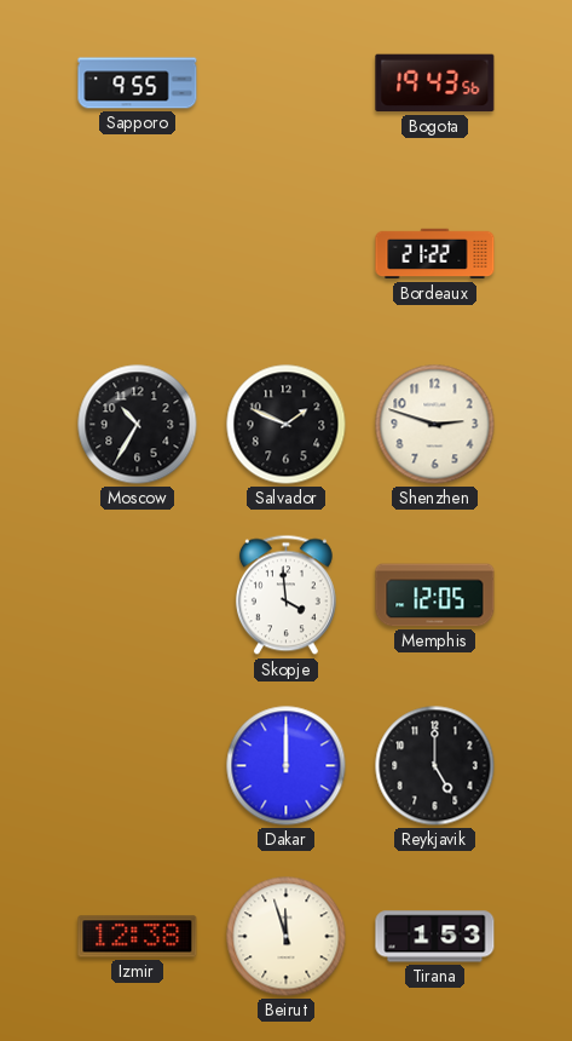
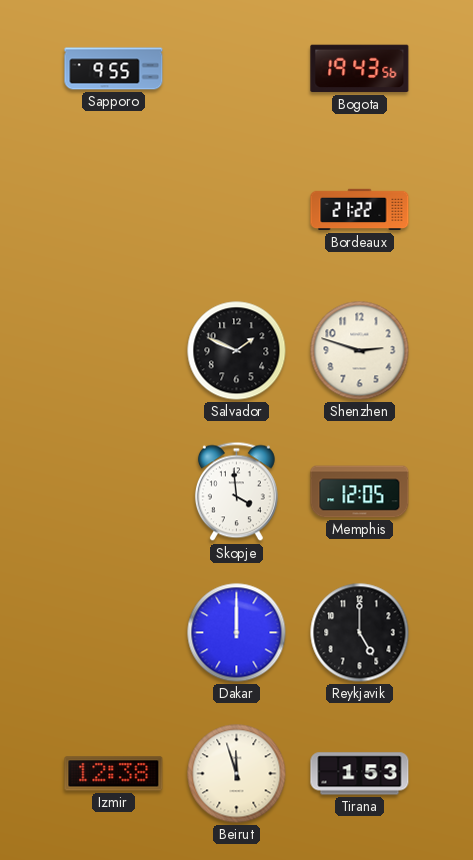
Moscow: 10:35 -> none
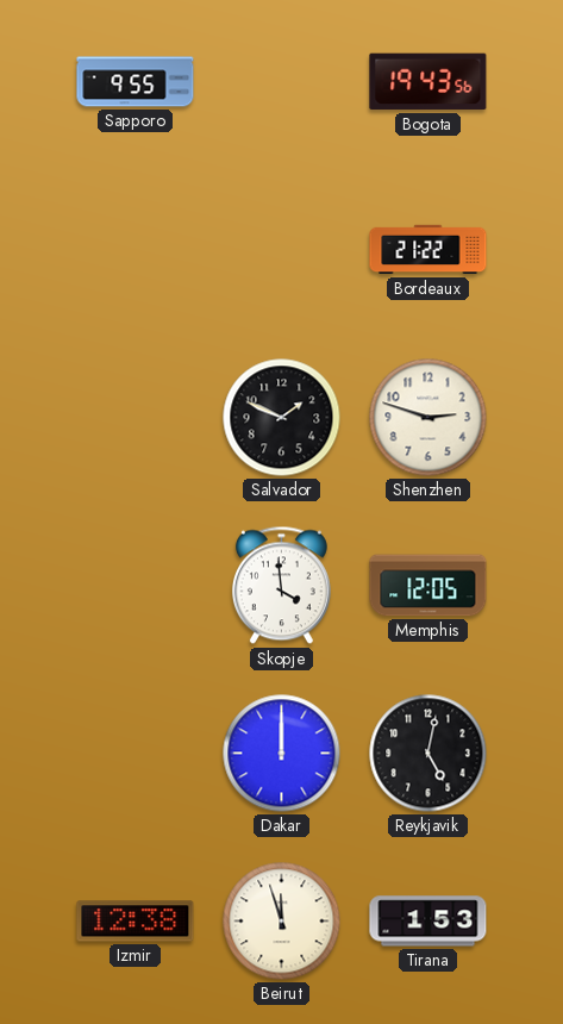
Reykjavik: 5:00 -> 5:02
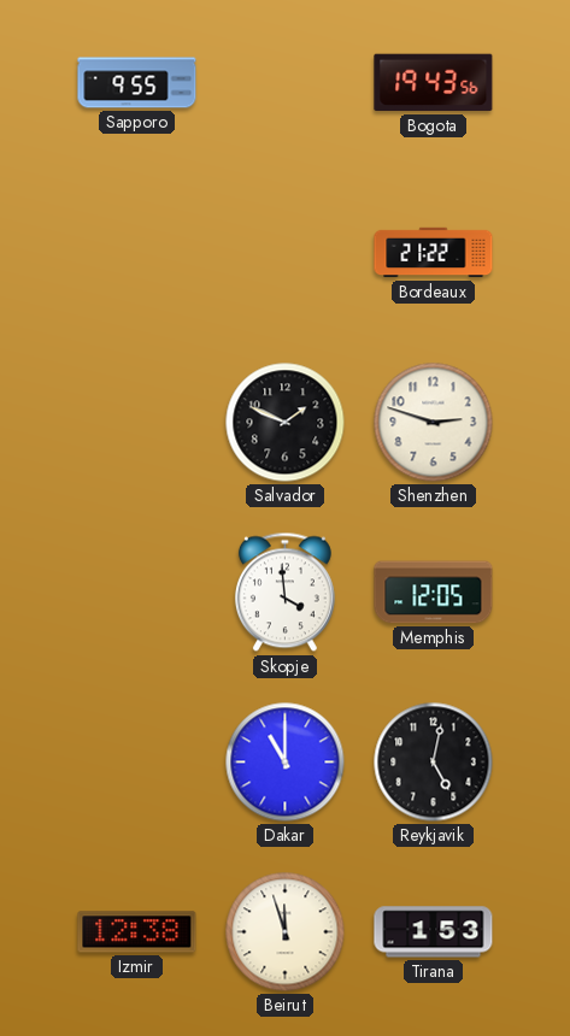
Dakar: 12:00 -> 11:00
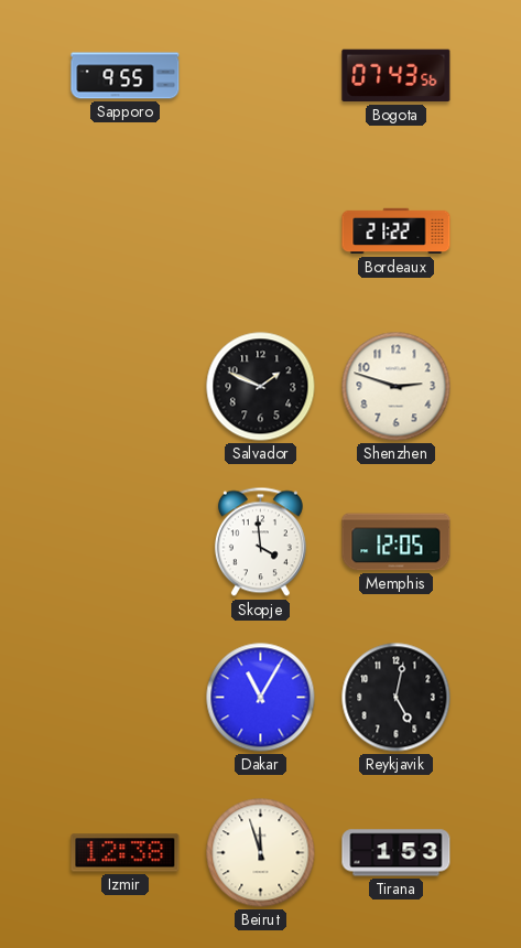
Bogota: 19:43 -> 07:43
Dakar: 11:00 -> 11:05
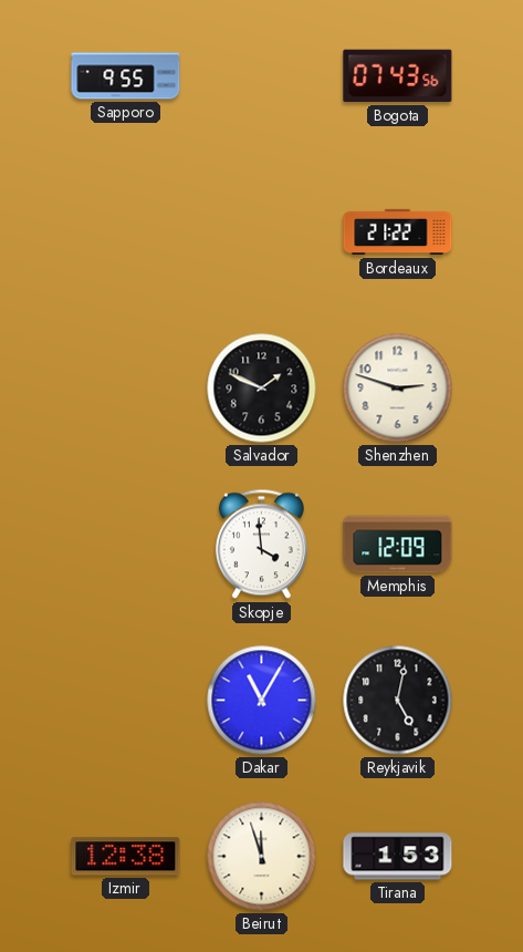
Memphis: 12:05 -> 12:09
